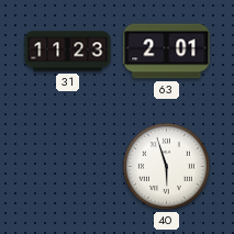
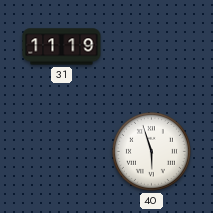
31: 11:23 -> 11:19
63: 2:01 -> none
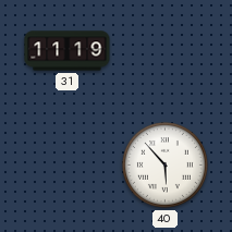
40: 5:57 -> 5:53
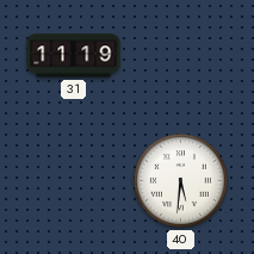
40: 5:53 -> 5:31
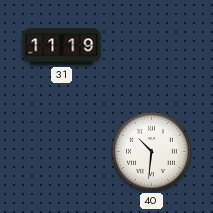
40: 5:31 -> 10:31
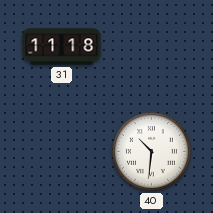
31: 11:19 -> 11:18
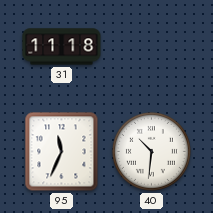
95: none -> 11:34
